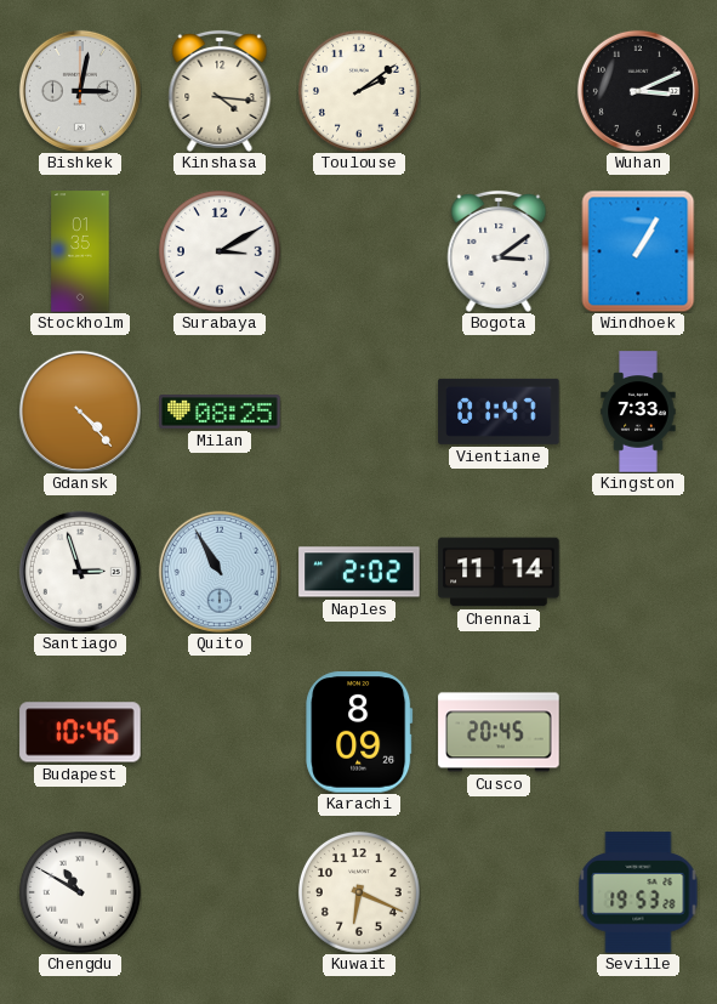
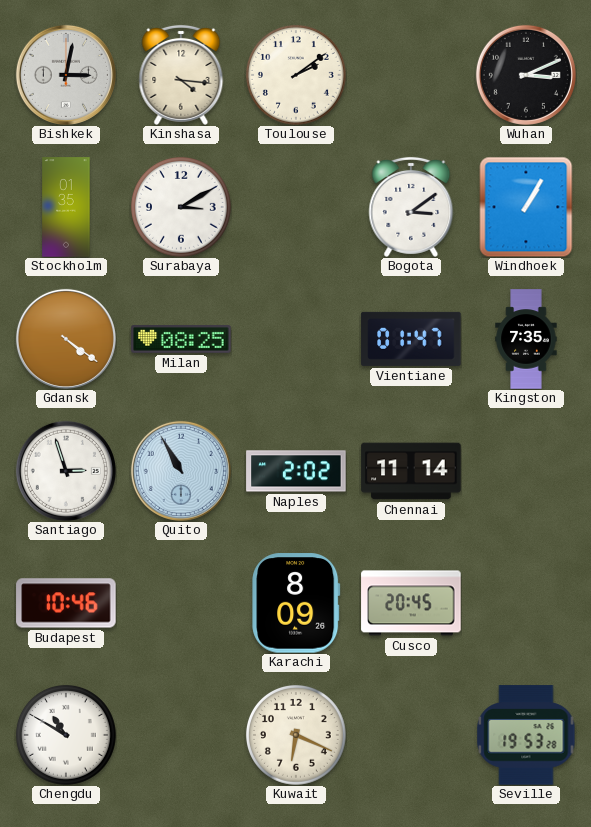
Gdansk: 4:23 -> 4:21
Kingston: 7:33 -> 7:35
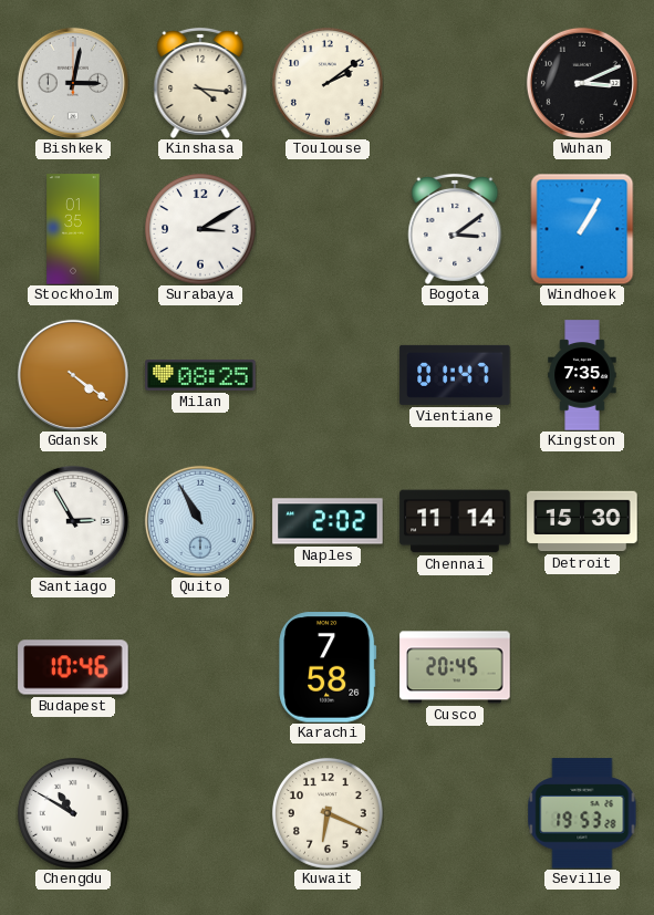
Santiago: 2:57 -> 2:55
Detroit: none -> 15:30
Karachi: 8:09 -> 7:58
